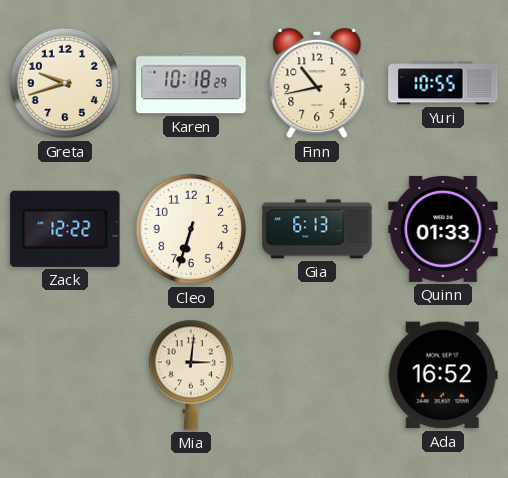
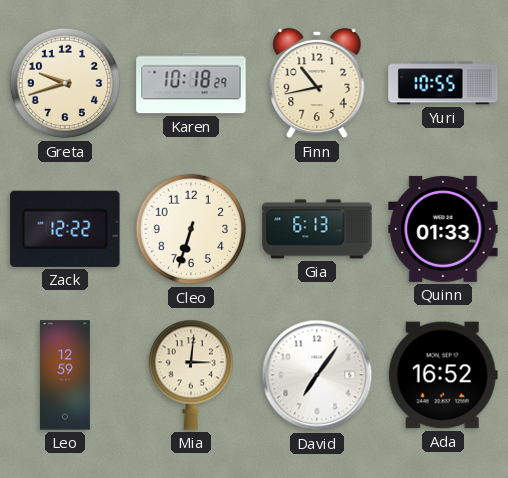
Leo: none -> 12:59
David: none -> 7:06
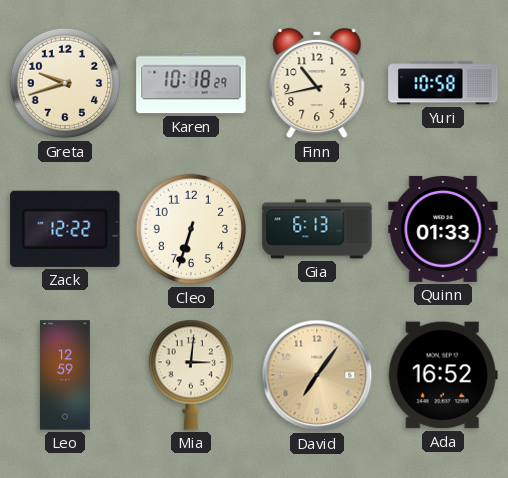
Yuri: 10:55 -> 10:58
David dial: white -> champagne
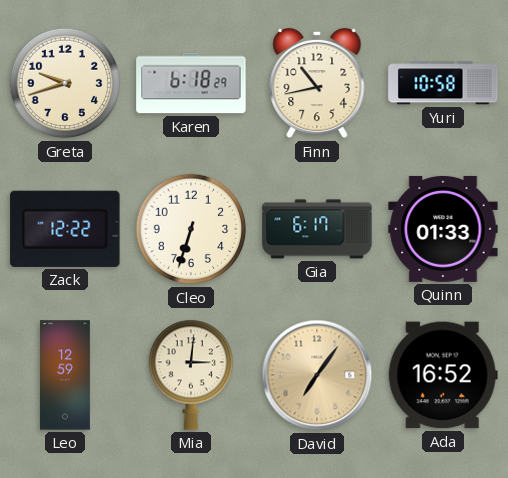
Karen: 10:18 -> 6:18
Gia: 6:13 -> 6:17
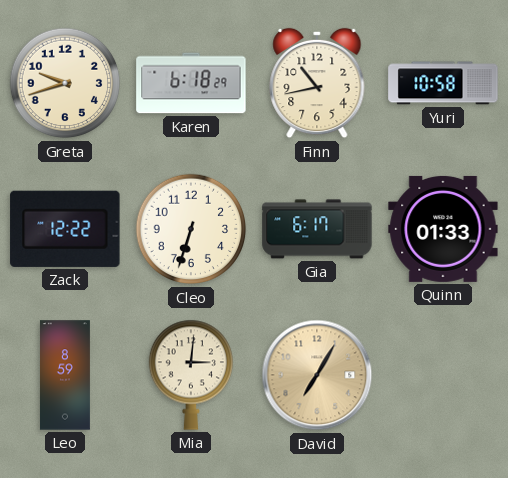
Leo: 12:59 -> 8:59
David: 7:06 -> 7:05
Ada: 16:52 -> none
